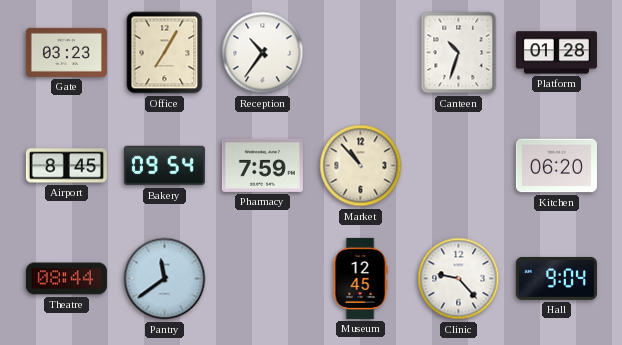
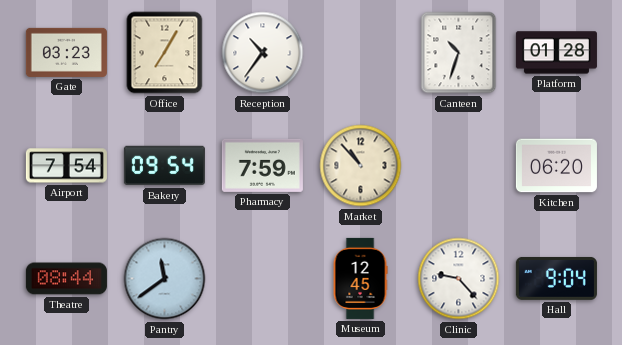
Airport: 8:45 -> 7:54
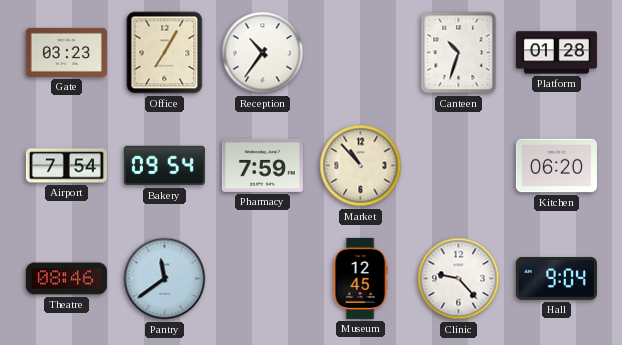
Theatre: 08:44 -> 08:46
